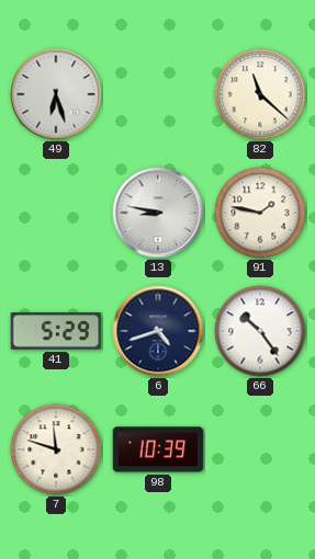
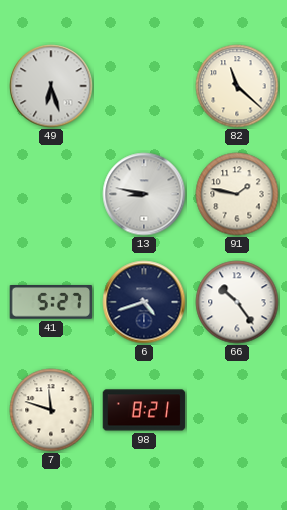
41: 5:29 -> 5:27
98: 10:39 -> 8:21
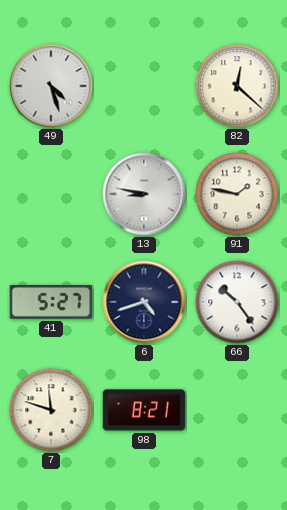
49: 6:27 -> 4:27
82: 11:22 -> 12:22
